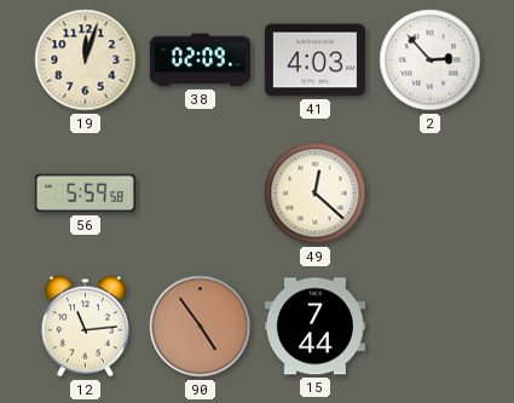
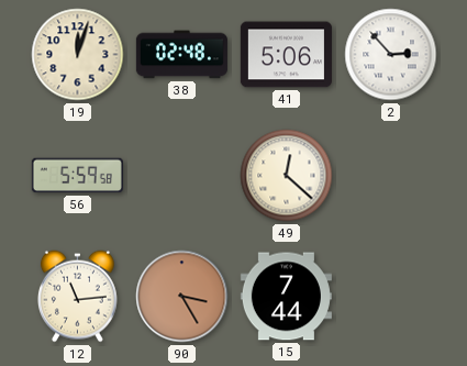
38: 02:09 -> 02:48
41: 4:03 -> 5:06
90: 4:54 -> 3:25
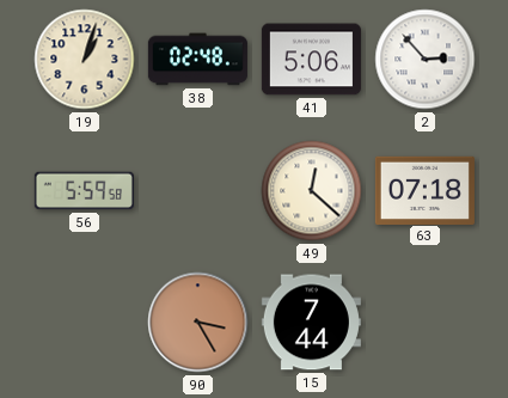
19: 12:03 -> 1:03
63: none -> 07:18
12: 11:14 -> none
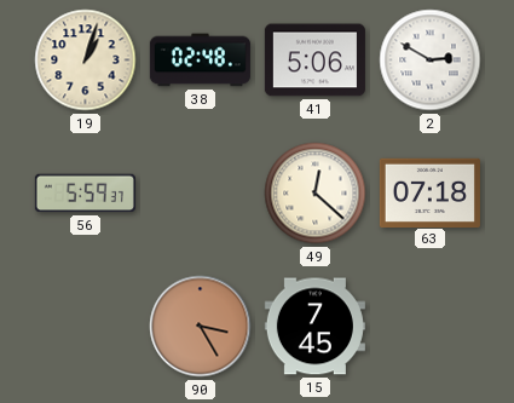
2: 2:53 -> 2:50
56: 5:59:58 -> 5:59:37
15: 7:44 -> 7:45
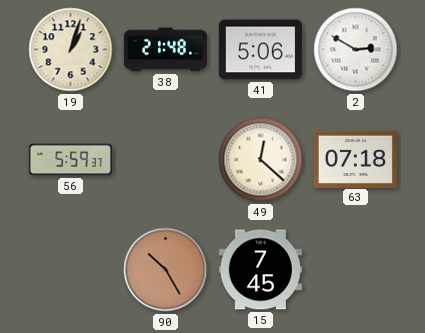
38: 02:48 -> 21:48
90: 3:25 -> 10:25
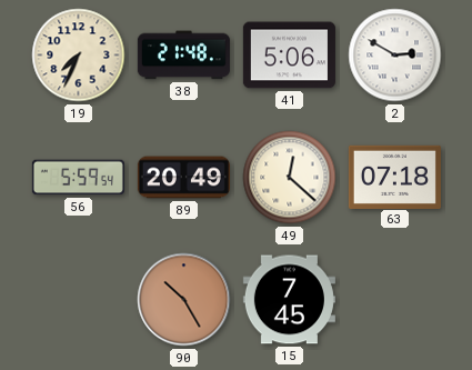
19: 1:03 -> 7:34
56: 5:59:37 -> 5:59:54
89: none -> 20:49
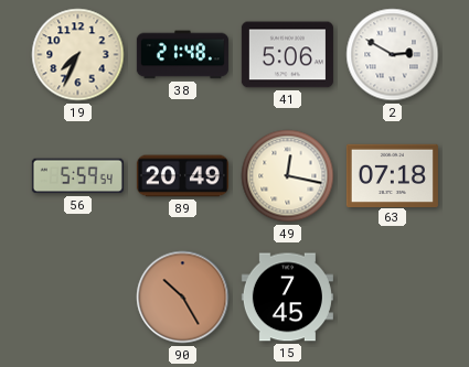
49: 12:22 -> 12:17
